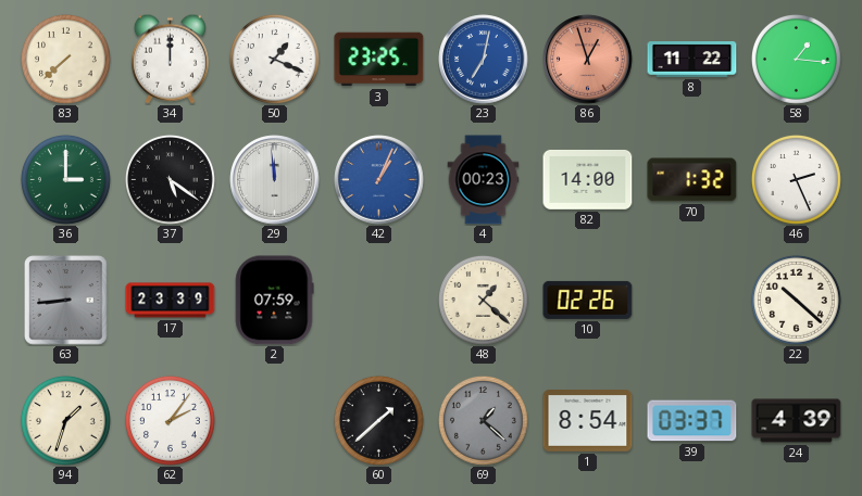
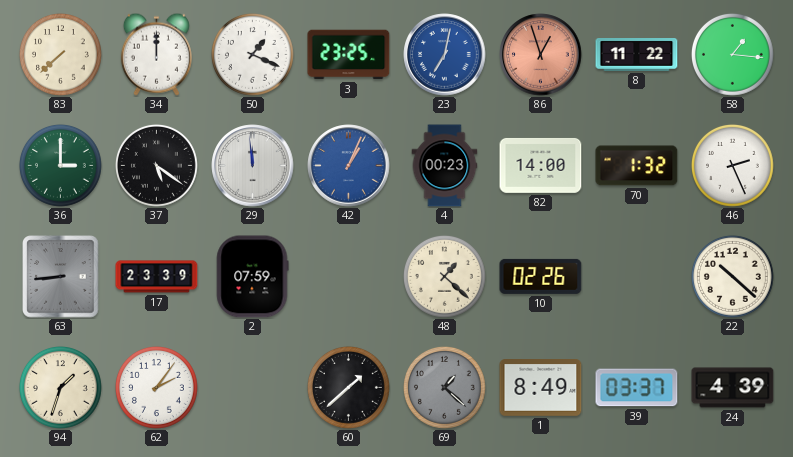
1: 8:54 -> 8:49
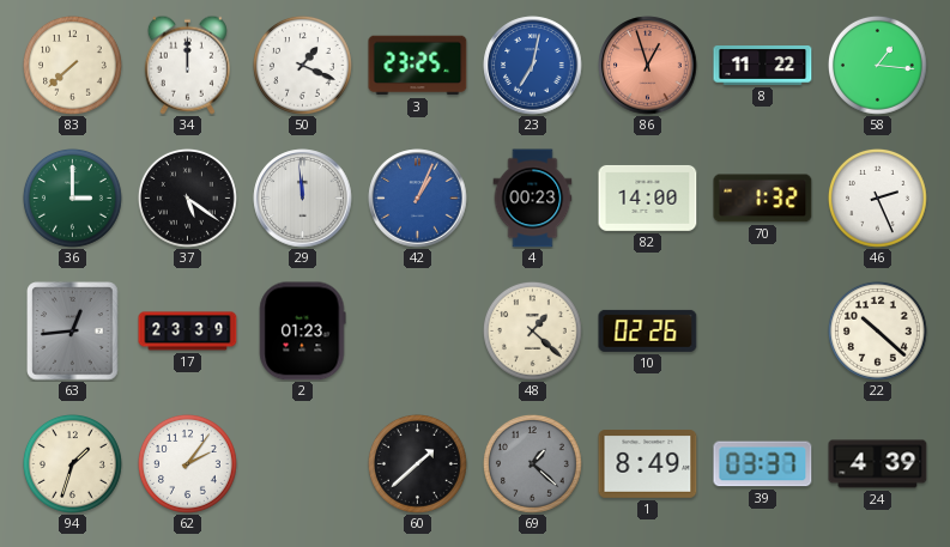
63: 8:44 -> 12:44
2: 07:59 -> 01:23
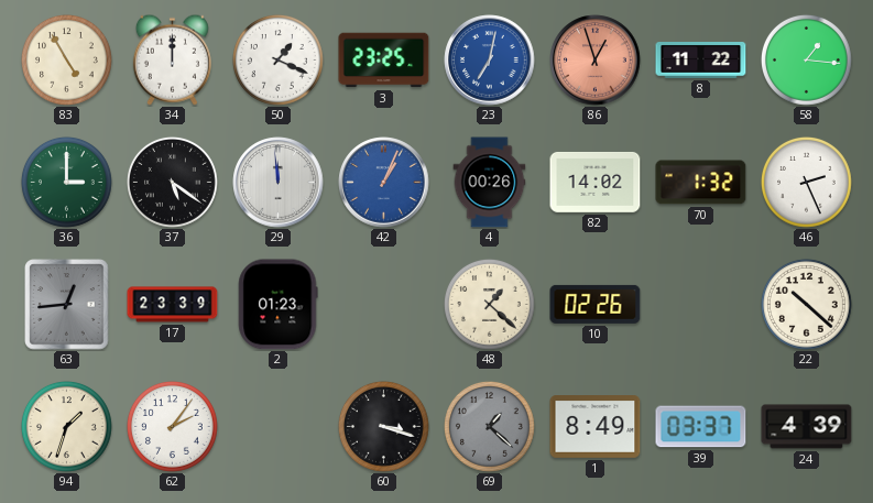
83: 7:38 -> 4:55
4: 00:23 -> 00:26
82: 14:00 -> 14:02
60: 1:38 -> 3:18
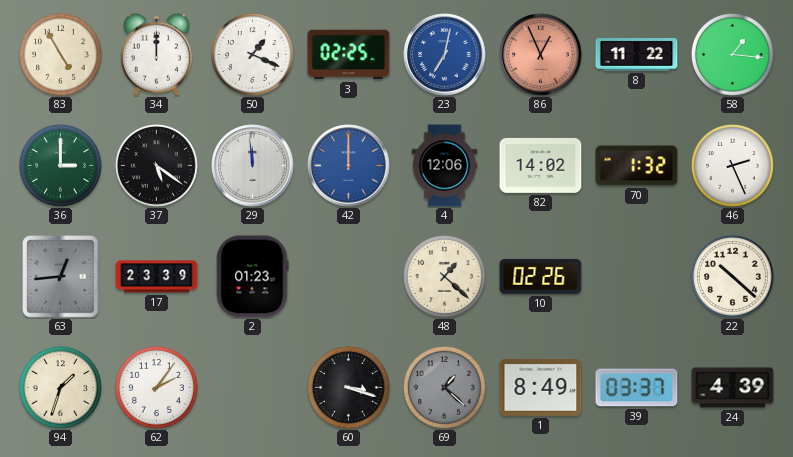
3: 23:25 -> 02:25
86: 12:57 -> 12:56
42: 1:04 -> 12:00
4: 00:26 -> 12:06
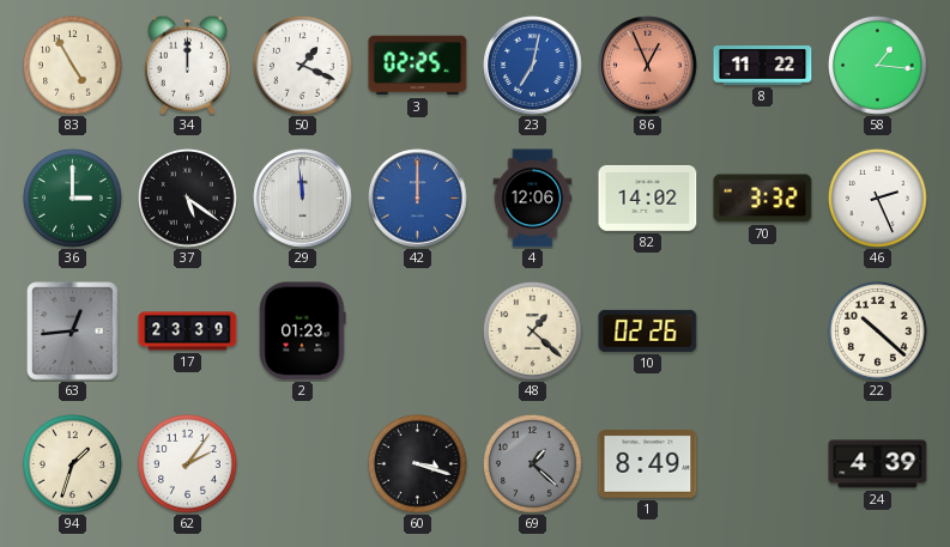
70: 1:32 -> 3:32
39: 03:37 -> none
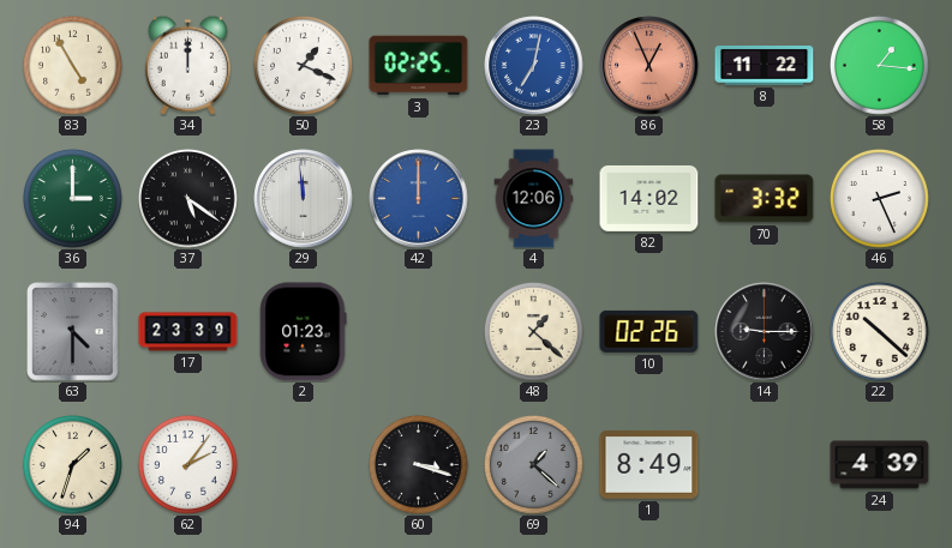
63: 12:44 -> 4:30
14: none -> 9:15
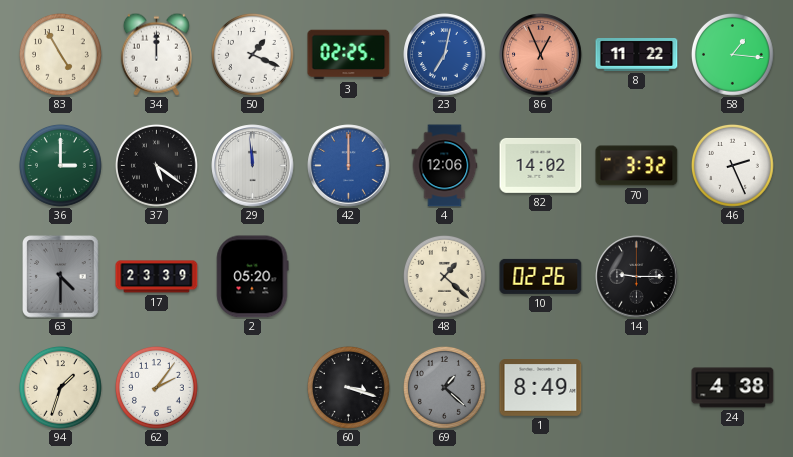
2: 01:23 -> 05:20
22: 10:22 -> none
24: 4:39 -> 4:38
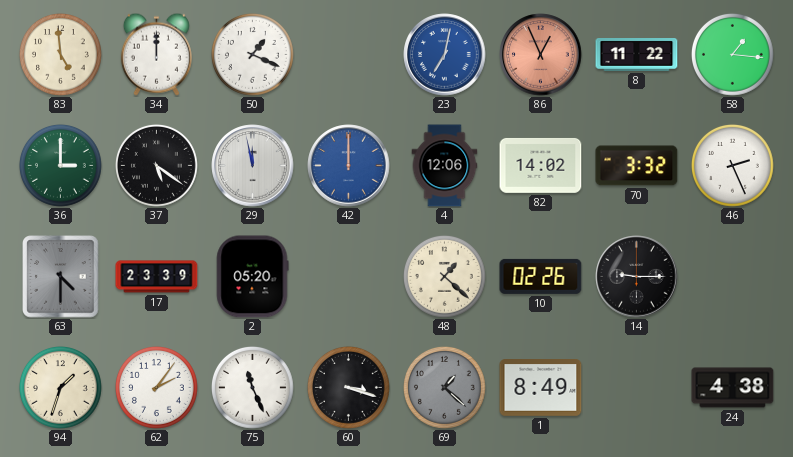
83: 4:55 -> 4:59
3: 02:25 -> none
29: 11:59 -> 11:58
75: none -> 11:26
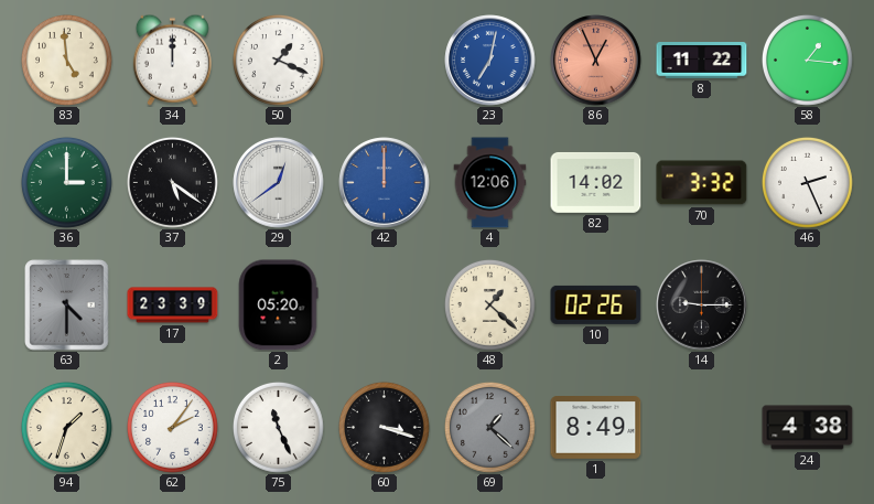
29: 11:58 -> 12:39
